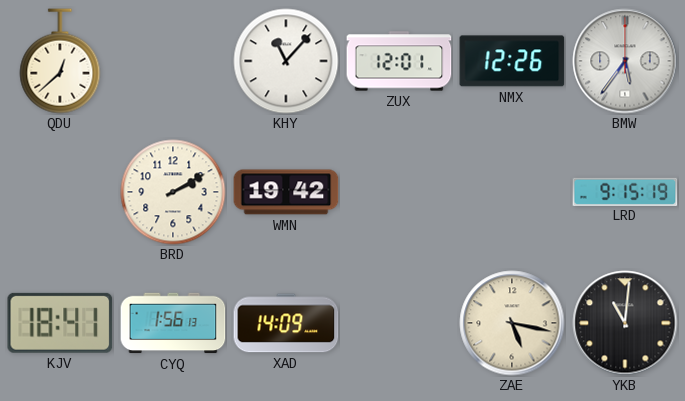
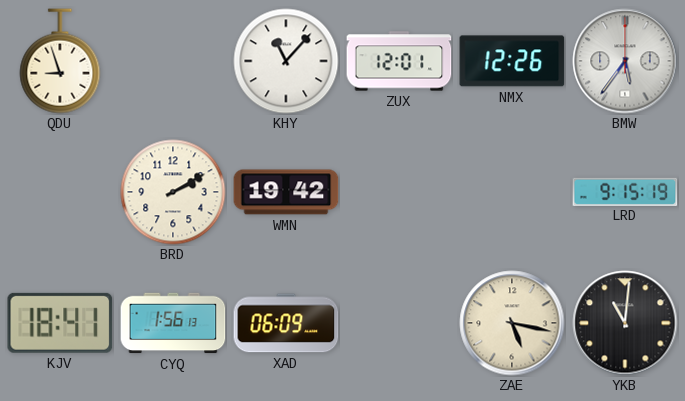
QDU: 12:38 -> 8:57
XAD: 14:09 -> 06:09
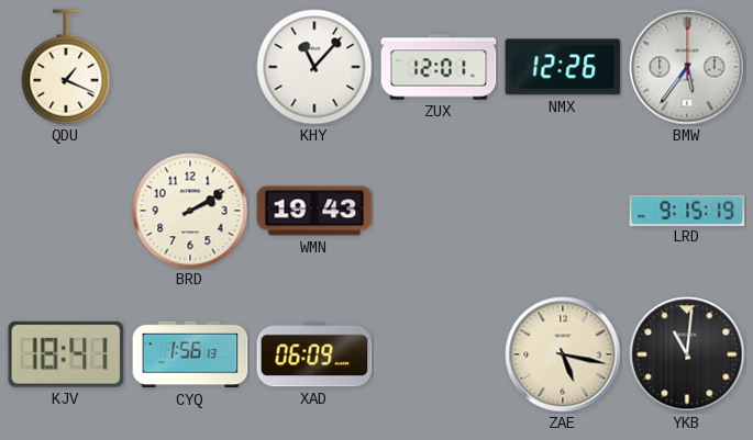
QDU: 8:57 -> 1:19
WMN: 19:42 -> 19:43
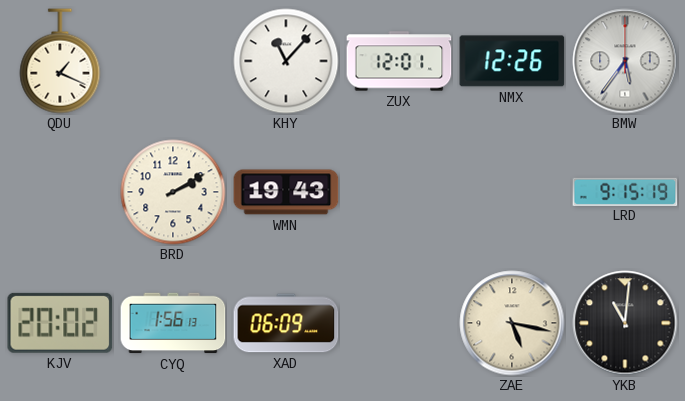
KJV: 18:41 -> 20:02
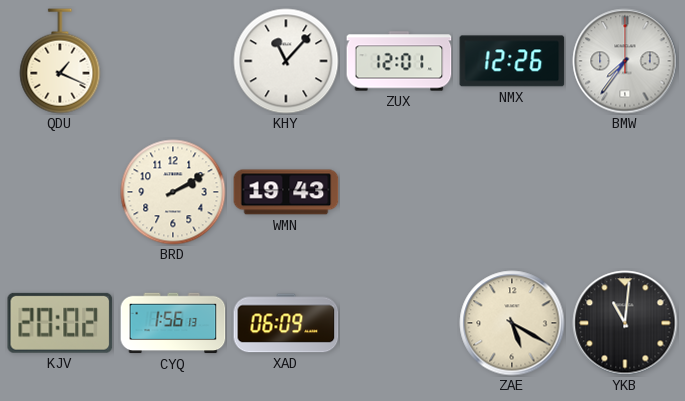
BMW: 5:36 -> 7:36
LRD: 9:15 -> none
ZAE: 5:17 -> 5:20
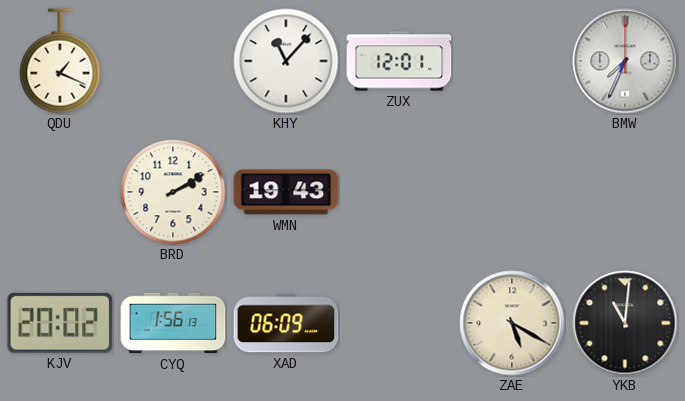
NMX: 12:26 -> none
BMW: 7:36 -> 7:34
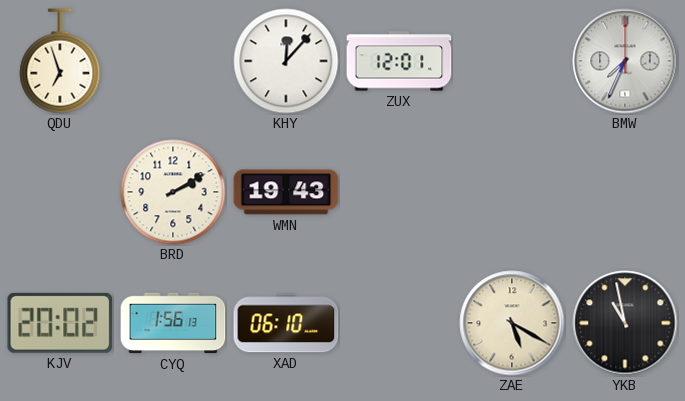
QDU: 1:19 -> 6:57
KHY: 11:07 -> 12:07
XAD: 06:09 -> 06:10
YKB: 11:01 -> 10:58
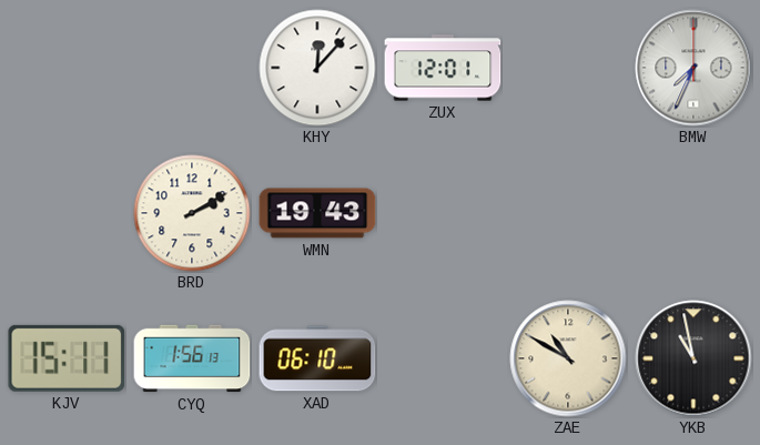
QDU: 6:57 -> none
KJV: 20:02 -> 15:11
ZAE: 5:20 -> 10:50
